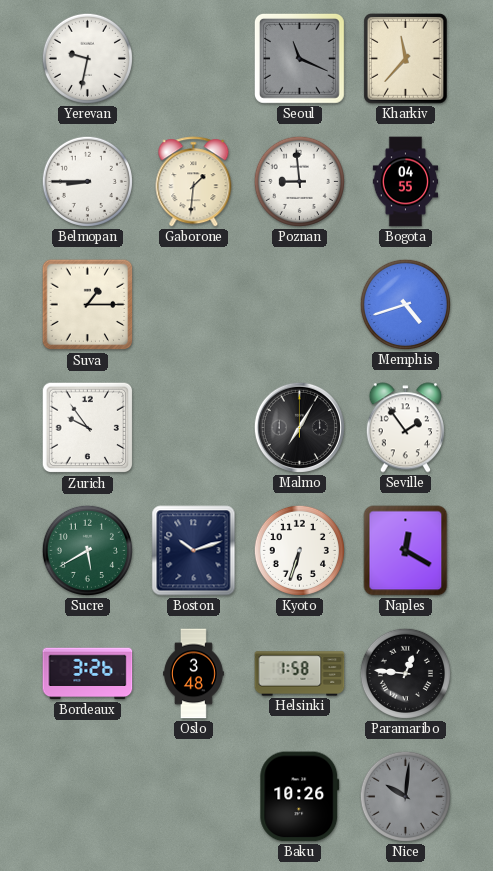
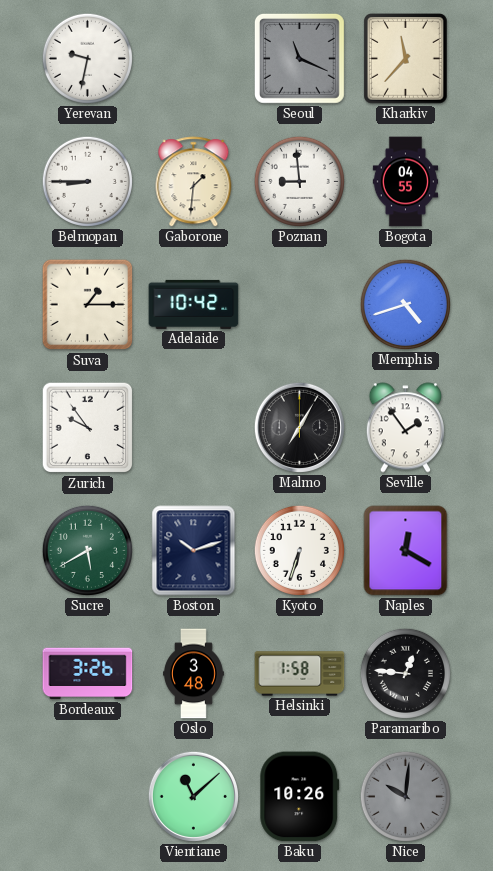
Adelaide: none -> 10:42
Vientiane: none -> 11:08
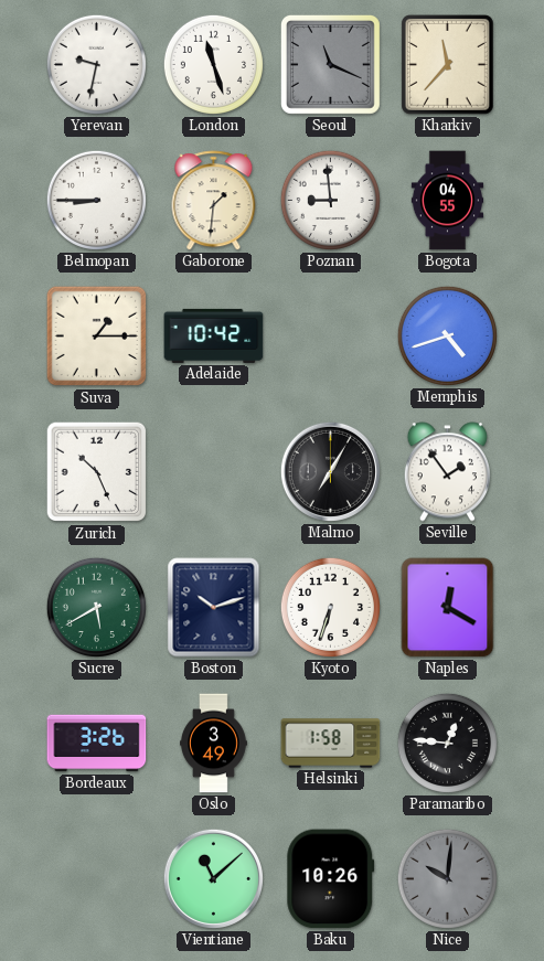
London: none -> 11:27
Zurich: 9:54 -> 10:26
Oslo: 3:48 -> 3:49
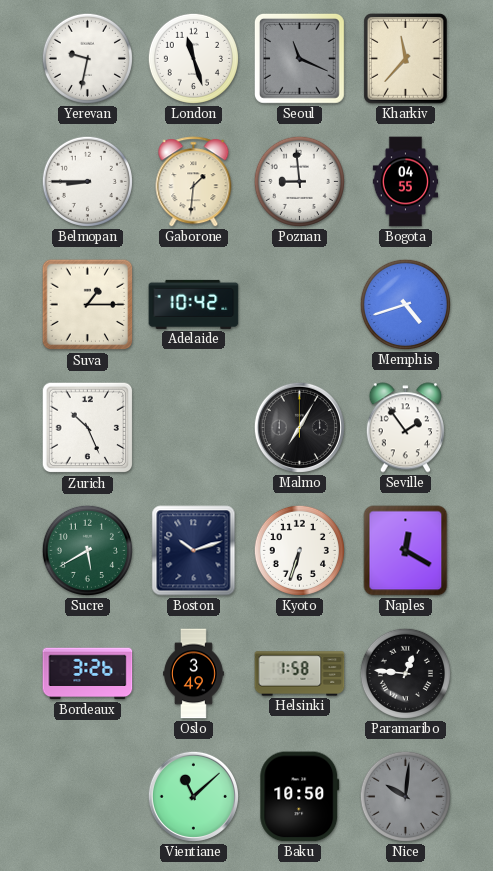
Baku: 10:26 -> 10:50
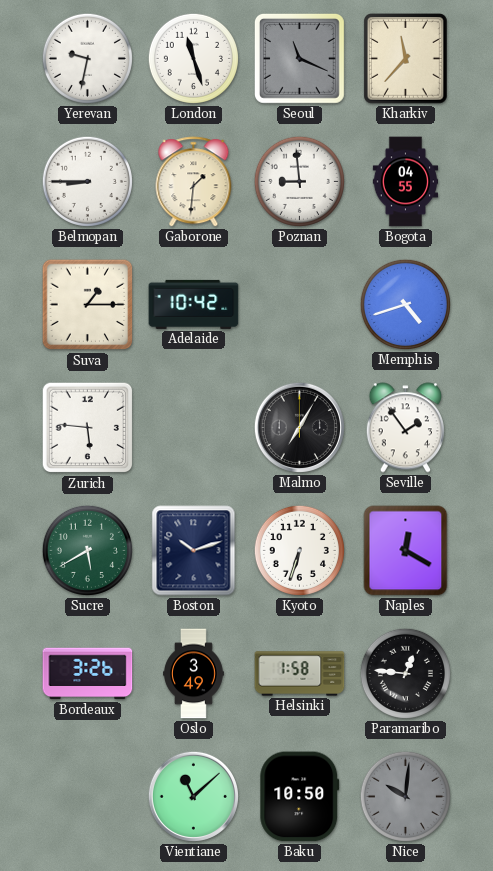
Zurich: 10:26 -> 5:46
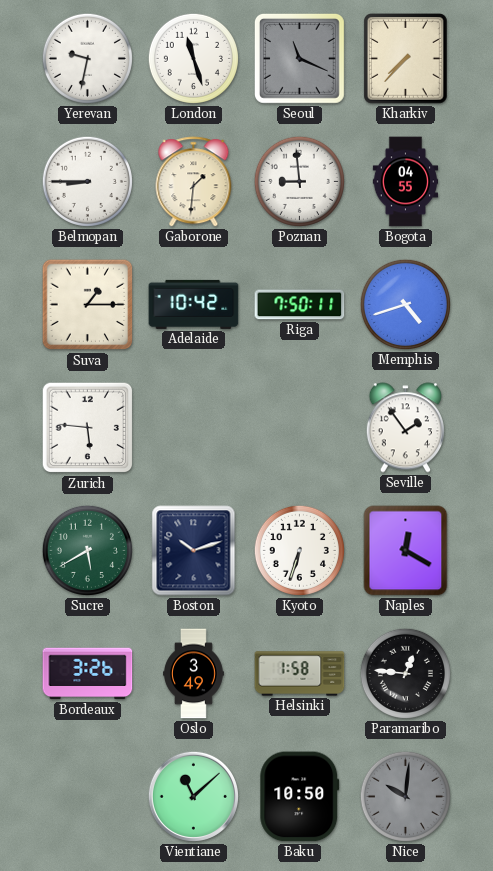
Kharkiv: 11:37 -> 7:37
Riga: none -> 7:50
Malmo: 7:05 -> none
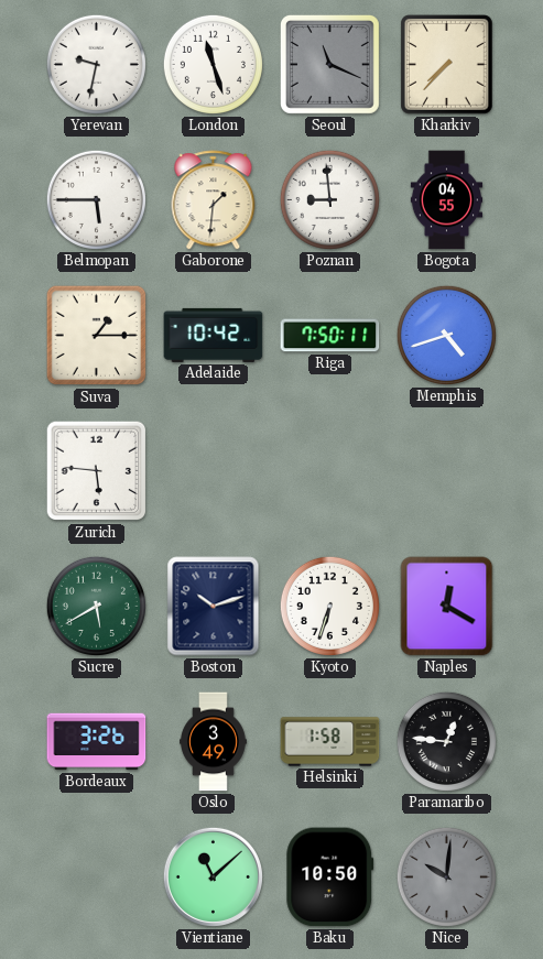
Belmopan: 8:45 -> 5:45
Seville: 1:54 -> none
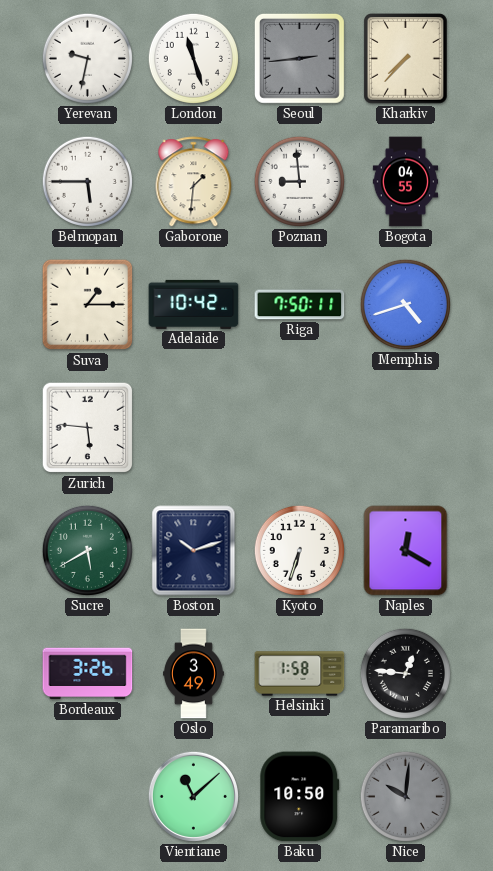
Seoul: 11:19 -> 2:44
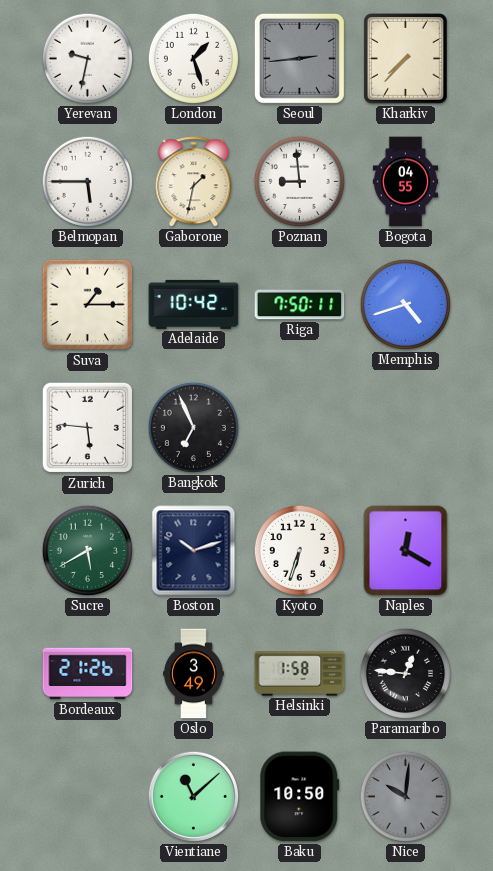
London: 11:27 -> 1:27
Gaborone: 1:31 -> 1:32
Bangkok: none -> 6:56
Bordeaux: 3:26 -> 21:26
